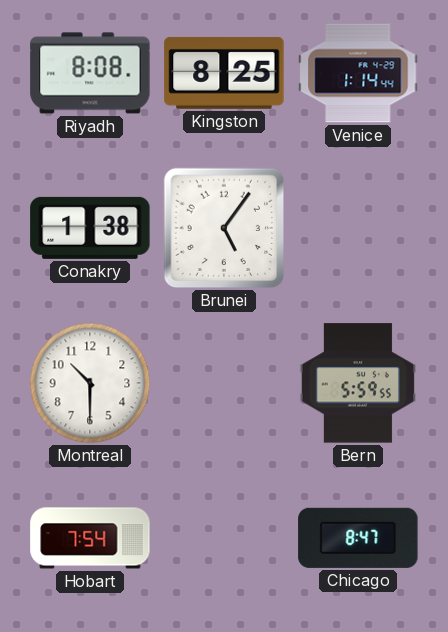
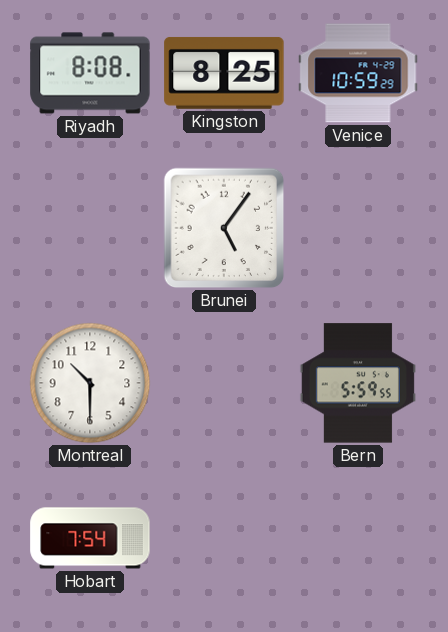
Venice: 1:14 -> 10:59
Conakry: 1:38 -> none
Chicago: 8:47 -> none
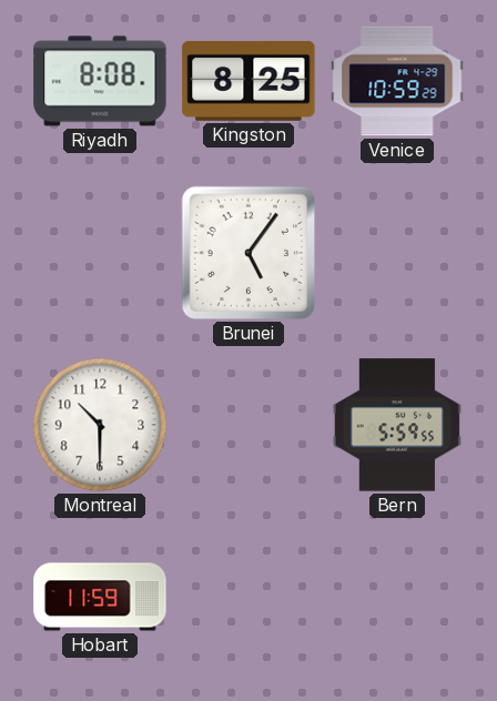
Hobart: 7:54 -> 11:59
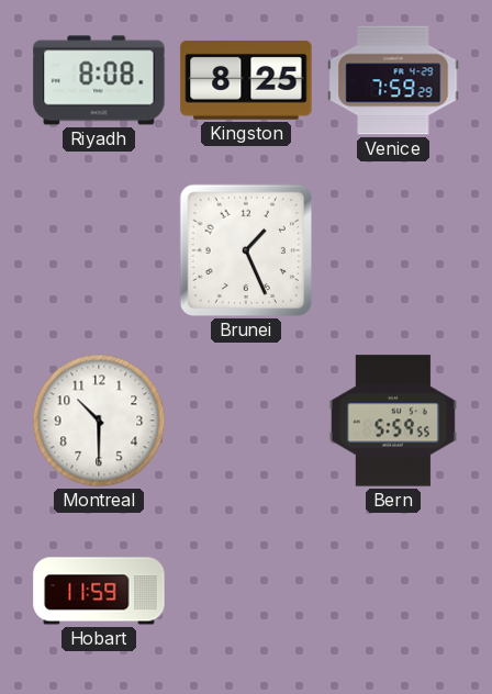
Venice: 10:59 -> 7:59
Brunei: 5:06 -> 1:26
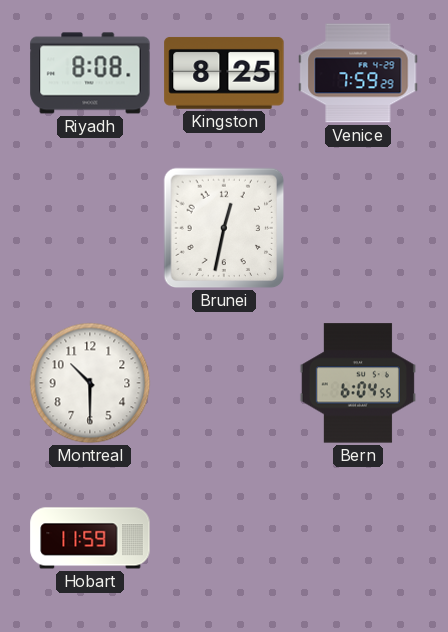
Brunei: 1:26 -> 12:32
Bern: 5:59 -> 6:04
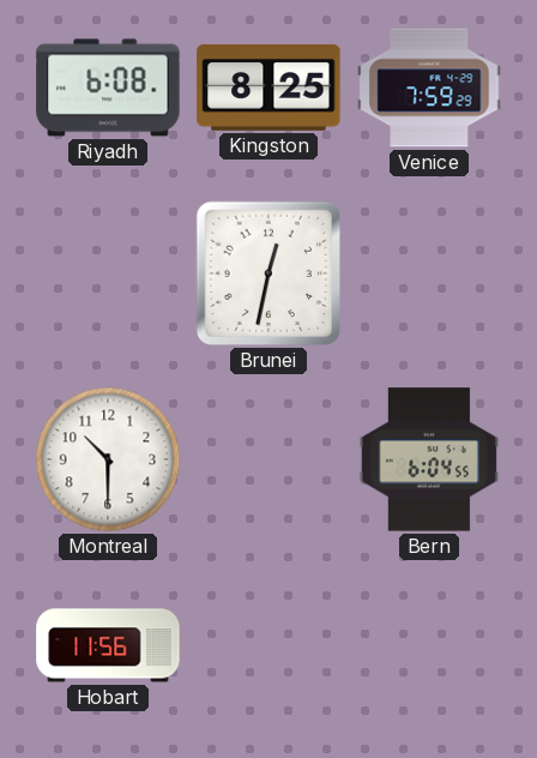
Riyadh: 8:08 -> 6:08
Hobart: 11:59 -> 11:56
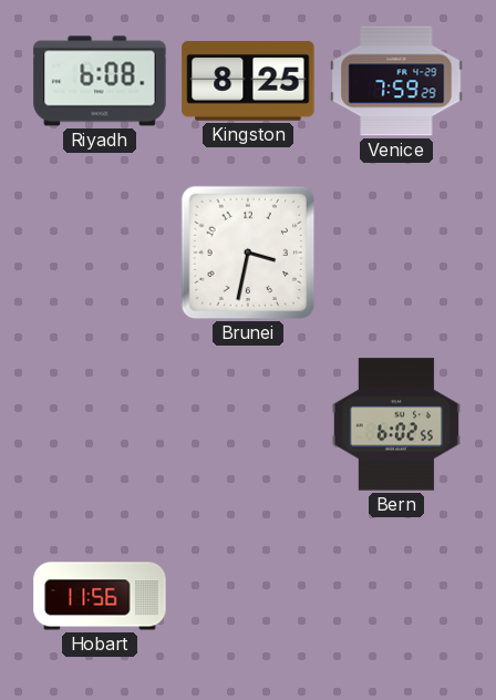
Brunei: 12:32 -> 3:32
Montreal: 10:30 -> none
Bern: 6:04 -> 6:02
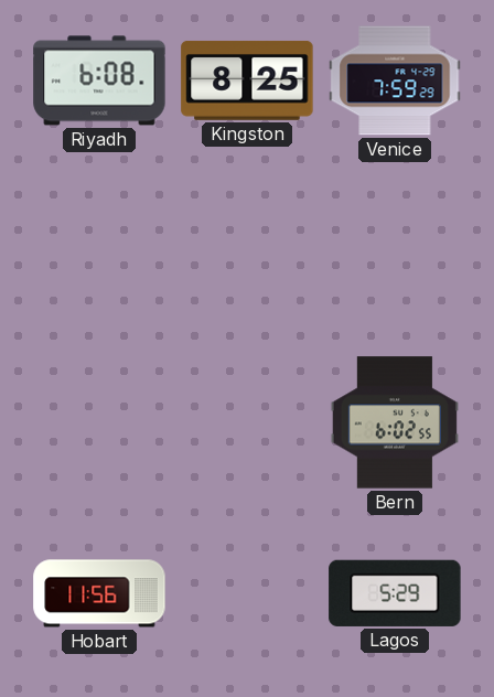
Brunei: 3:32 -> none
Lagos: none -> 5:29
